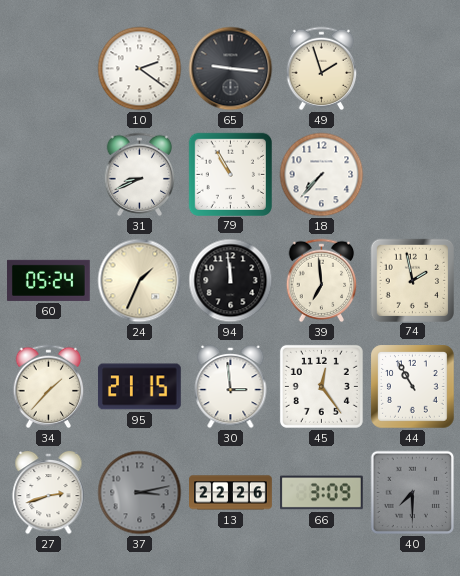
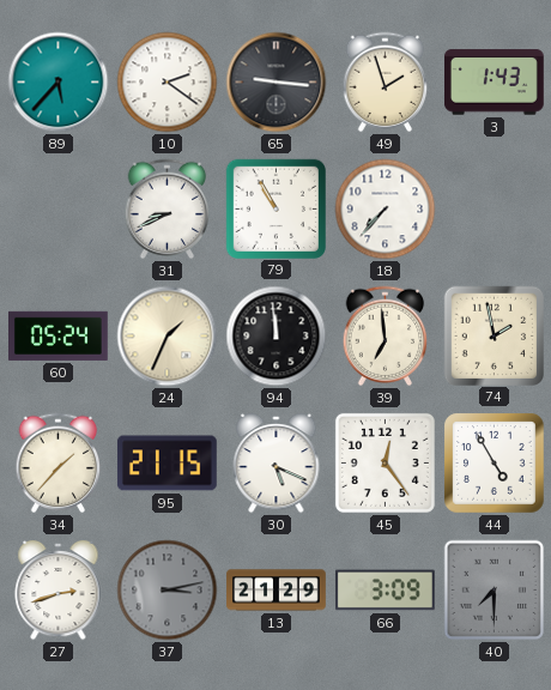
89: none -> 5:37
3: none -> 1:43
30: 2:59 -> 5:19
44: 10:55 -> 4:55
13: 22:26 -> 21:29
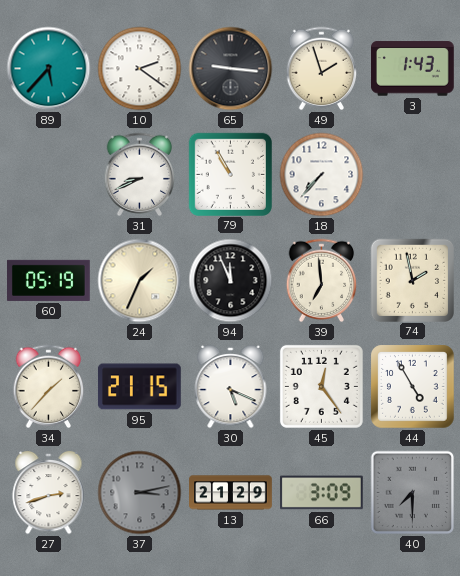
60: 05:24 -> 05:19
94: 11:59 -> 11:56
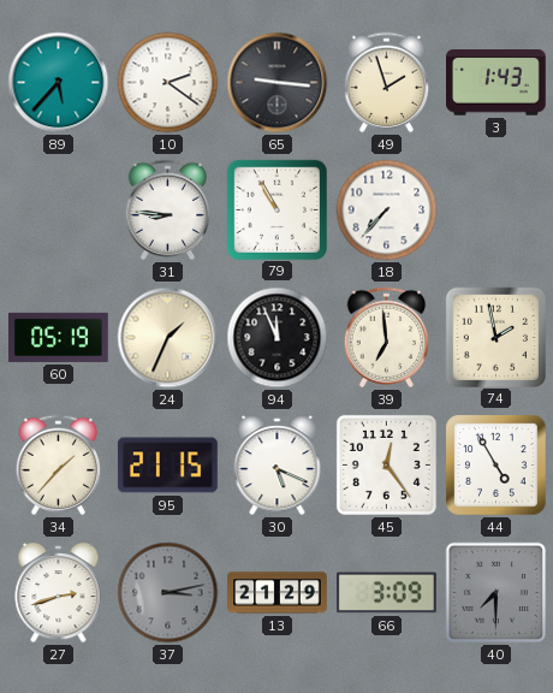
31: 8:41 -> 8:46
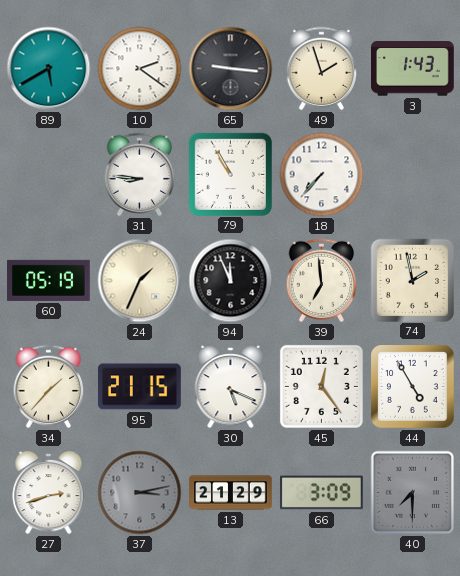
89: 5:37 -> 5:40
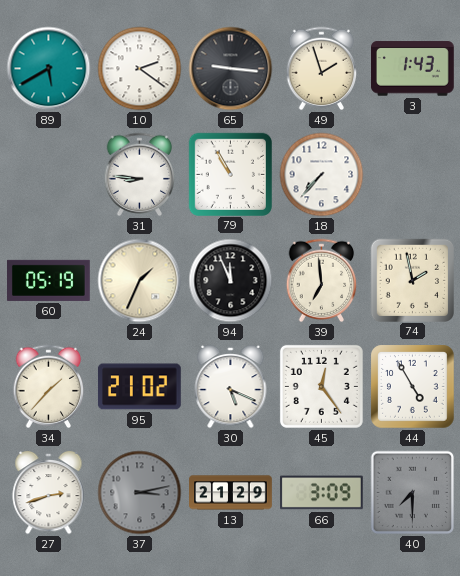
95: 21:15 -> 21:02
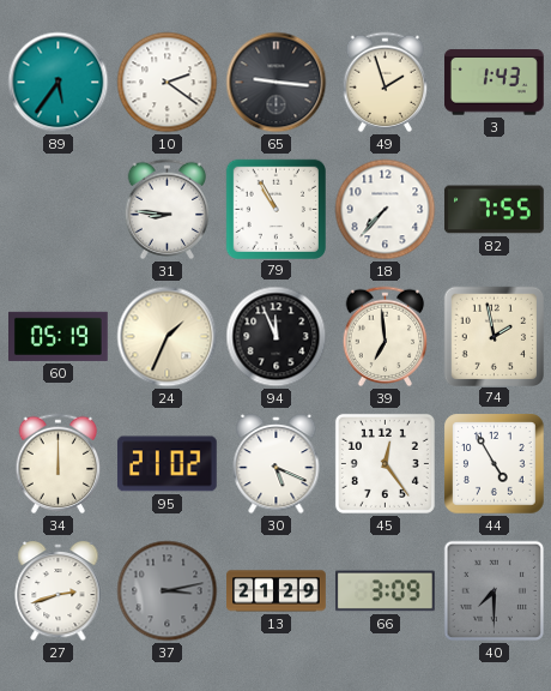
89: 5:40 -> 5:36
82: none -> 7:55
34: 1:37 -> 12:00
